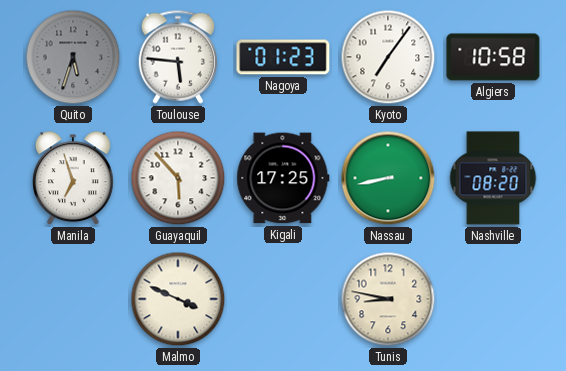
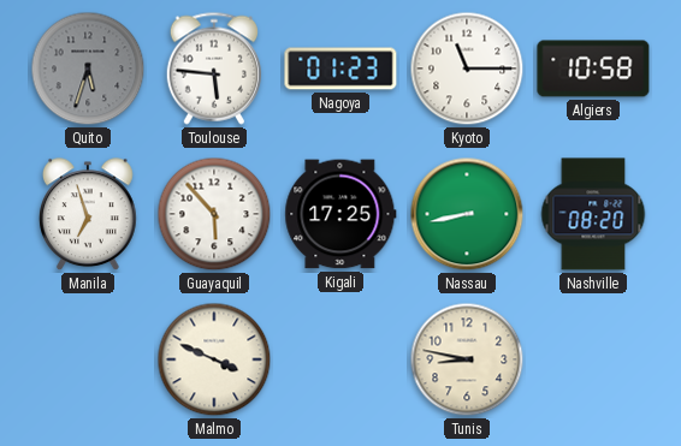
Kyoto: 7:06 -> 11:15
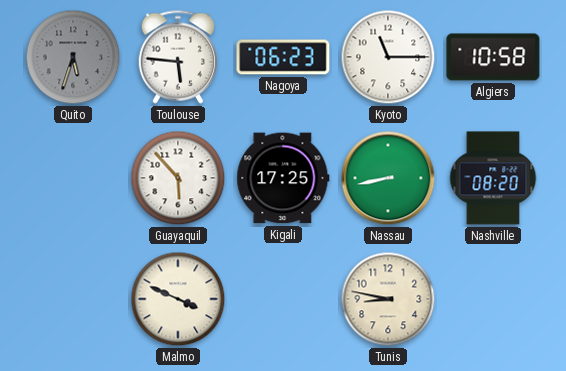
Nagoya: 01:23 -> 06:23
Manila: 6:57 -> none
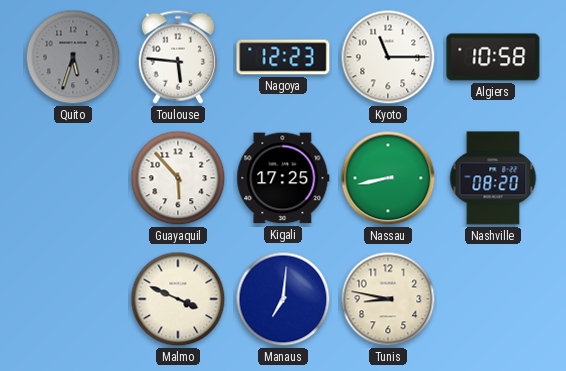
Nagoya: 06:23 -> 12:23
Manaus: none -> 7:01
